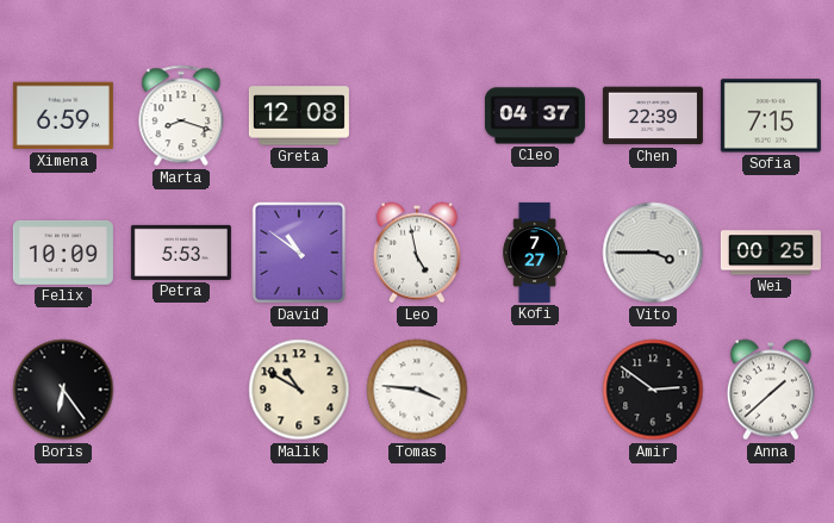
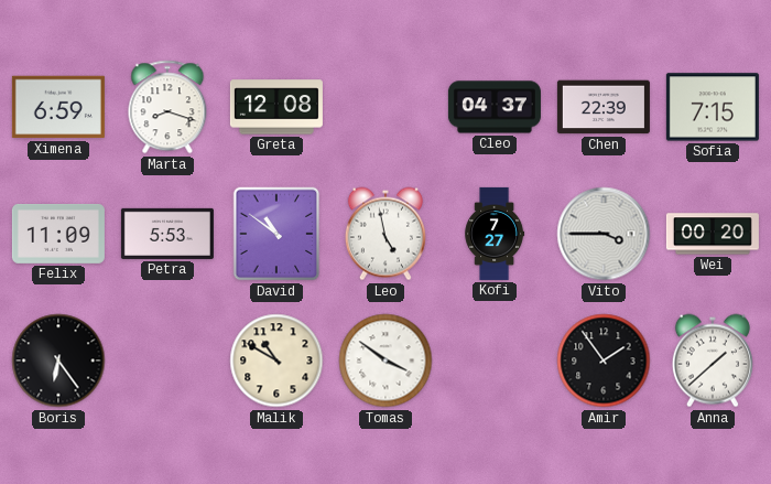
Felix: 10:09 -> 11:09
Wei: 00:25 -> 00:20
Tomas: 3:46 -> 3:51
Amir: 2:51 -> 1:54
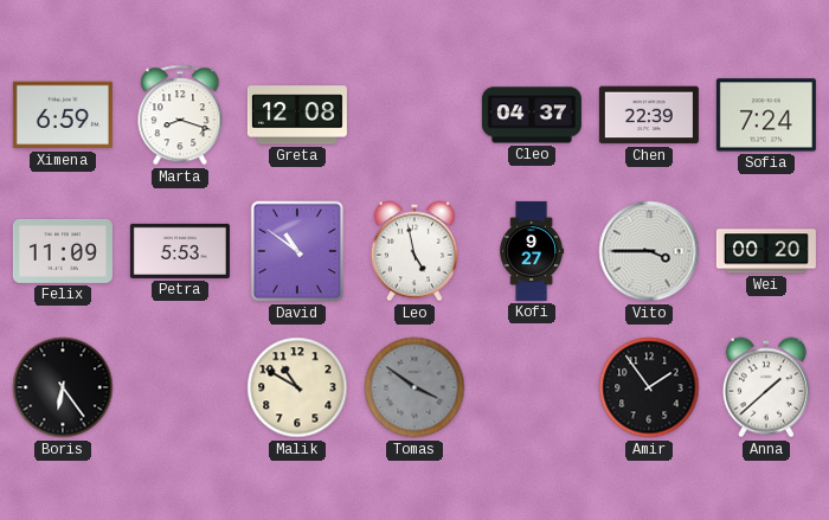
Sofia: 7:15 -> 7:24
Kofi: 7:27 -> 9:27
Tomas dial: white -> grey
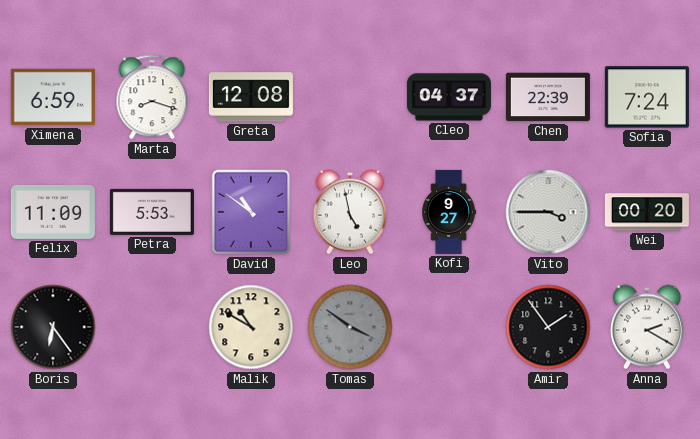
Anna: 1:38 -> 2:20
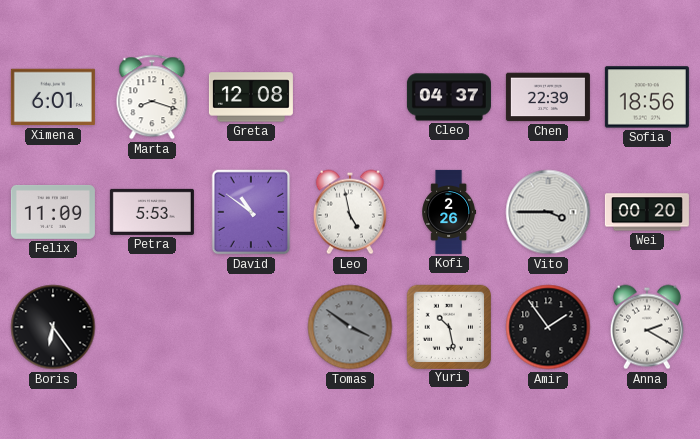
Ximena: 6:59 -> 6:01
Sofia: 7:24 -> 18:56
Kofi: 9:27 -> 2:26
Malik: 10:50 -> none
Yuri: none -> 10:28
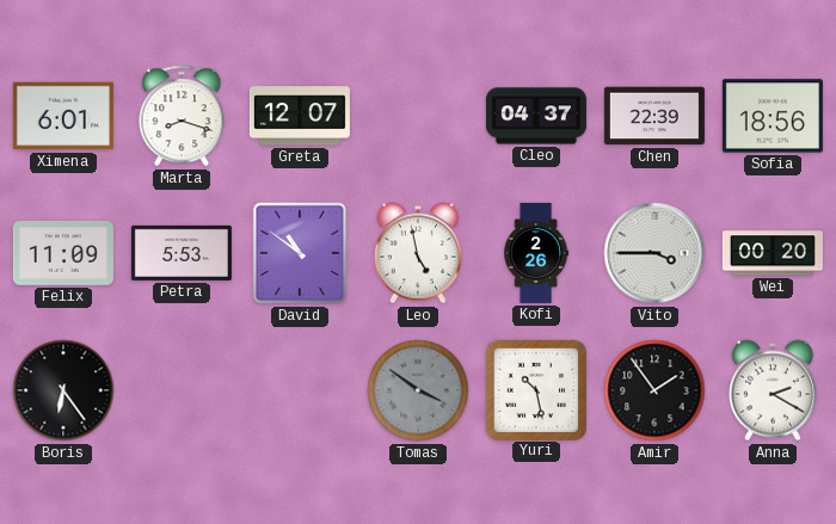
Greta: 12:08 -> 12:07
